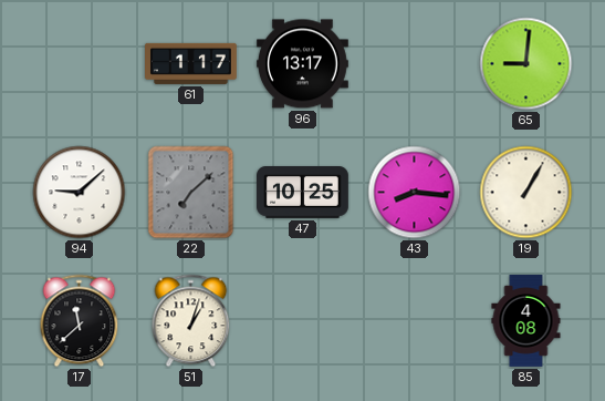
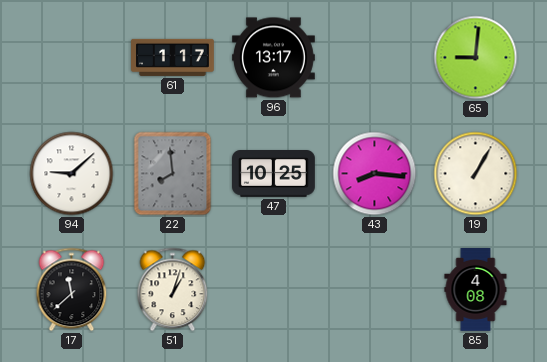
22: 7:08 -> 7:59
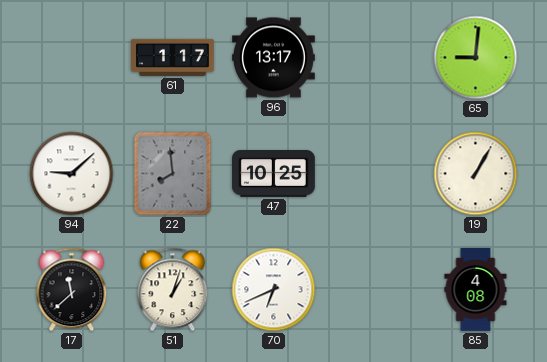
43: 8:16 -> none
70: none -> 6:41
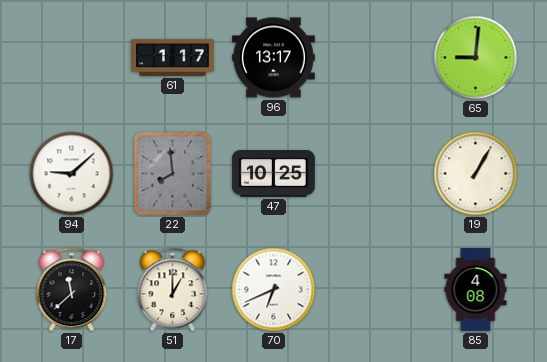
51: 1:03 -> 1:00
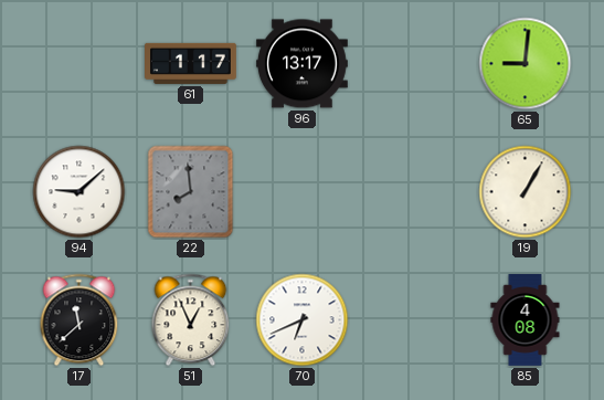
47: 10:25 -> none
51: 1:00 -> 12:56
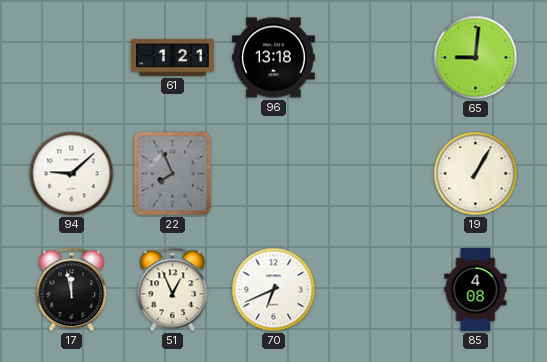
61: 1:17 -> 1:21
96: 13:17 -> 13:18
22: 7:59 -> 7:56
17: 11:38 -> 11:58
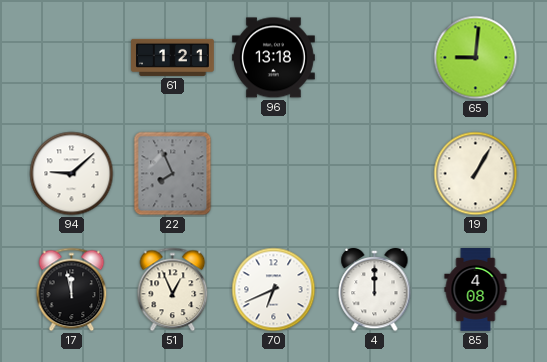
4: none -> 12:00
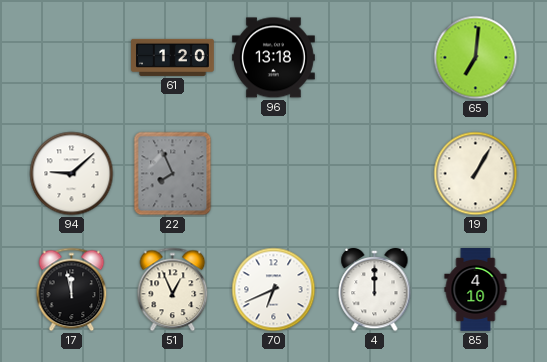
61: 1:21 -> 1:20
65: 9:01 -> 7:01
85: 4:08 -> 4:10
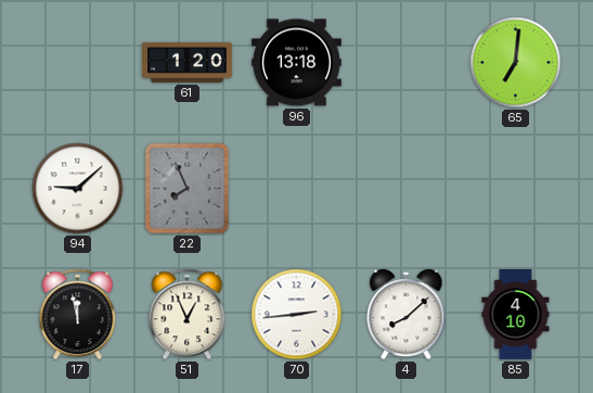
19: 1:05 -> none
70: 6:41 -> 2:44
4: 12:00 -> 8:08
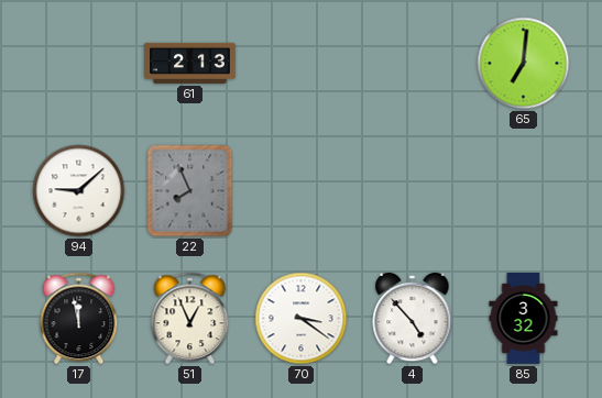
61: 1:20 -> 2:13
96: 13:18 -> none
70: 2:44 -> 3:21
4: 8:08 -> 4:53
85: 4:10 -> 3:32
